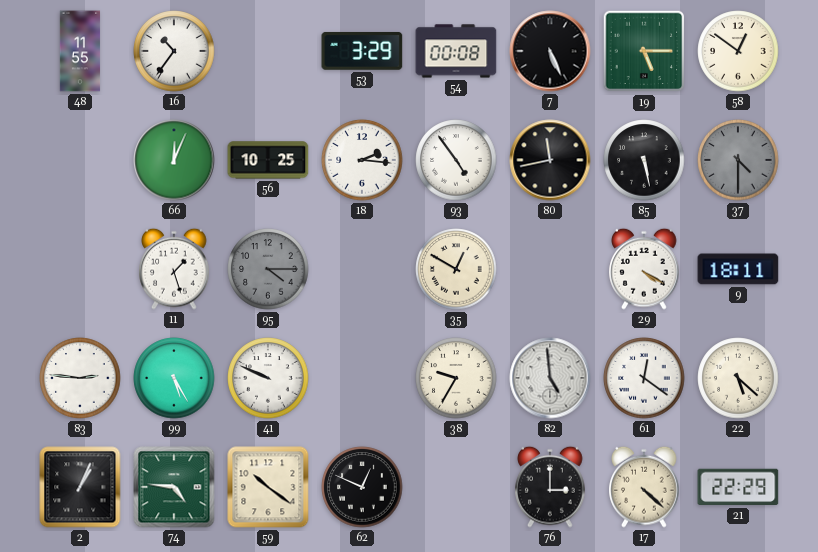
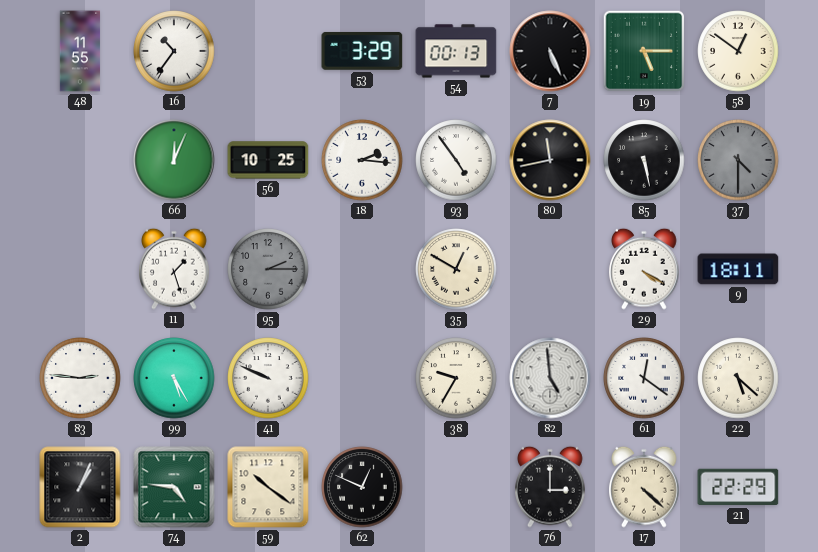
54: 00:08 -> 00:13
95: 4:15 -> 2:15
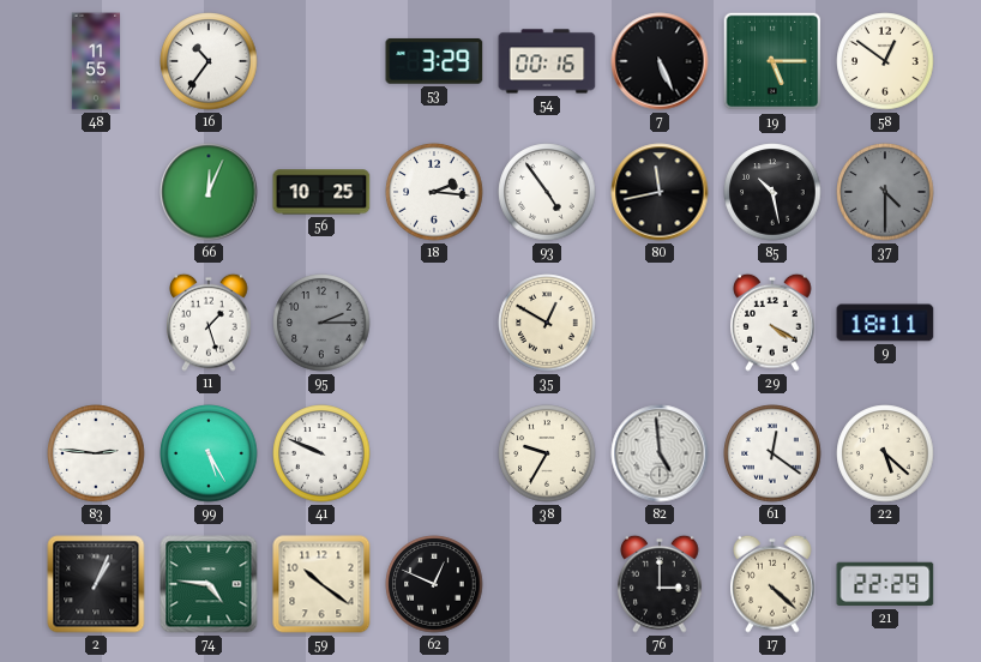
54: 00:13 -> 00:16
85: 5:28 -> 10:28
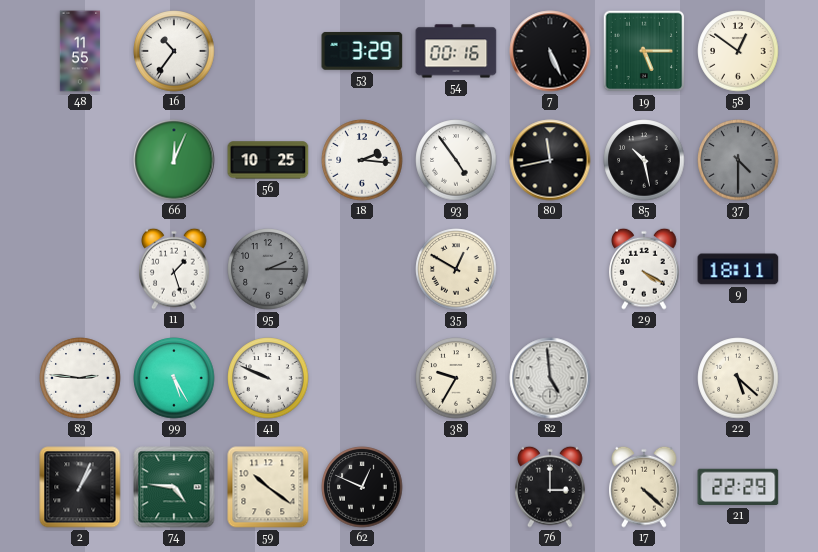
61: 12:21 -> none
